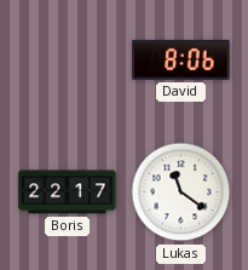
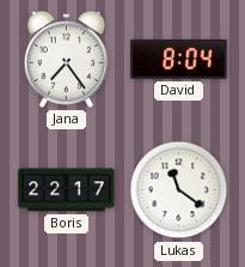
Jana: none -> 7:24
David: 8:06 -> 8:04
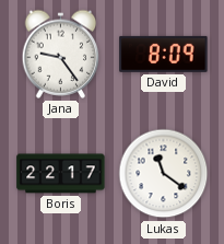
Jana: 7:24 -> 9:24
David: 8:04 -> 8:09
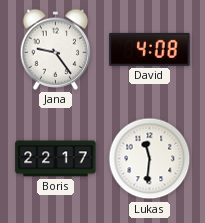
David: 8:09 -> 4:08
Lukas: 11:21 -> 11:31
